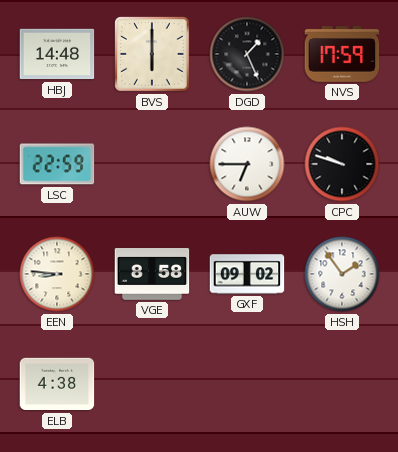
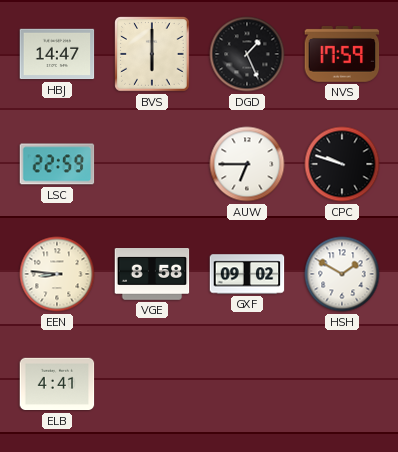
HBJ: 14:48 -> 14:47
HSH: 1:54 -> 1:50
ELB: 4:38 -> 4:41
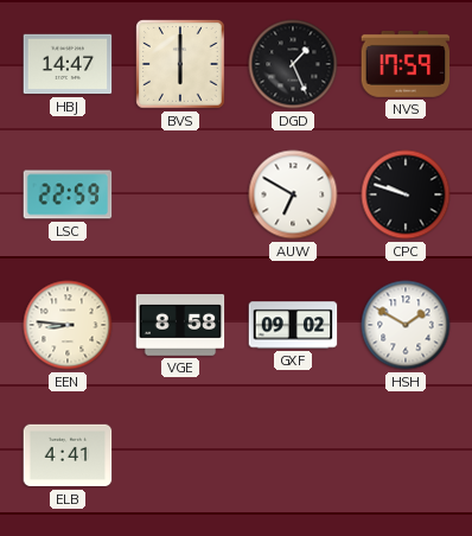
AUW: 6:45 -> 6:50
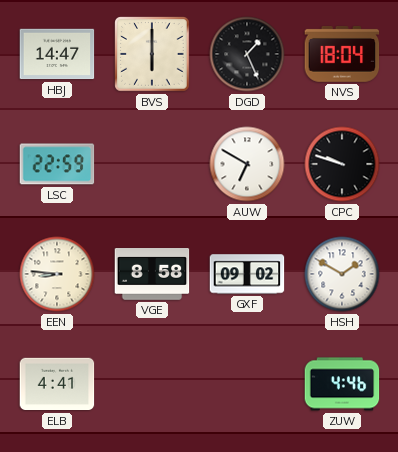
NVS: 17:59 -> 18:04
ZUW: none -> 4:46
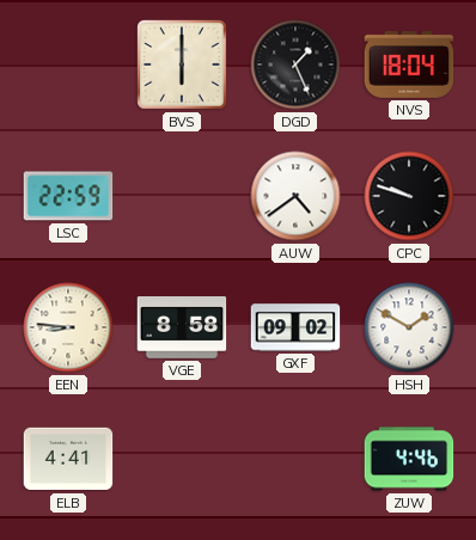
HBJ: 14:47 -> none
AUW: 6:50 -> 4:39
